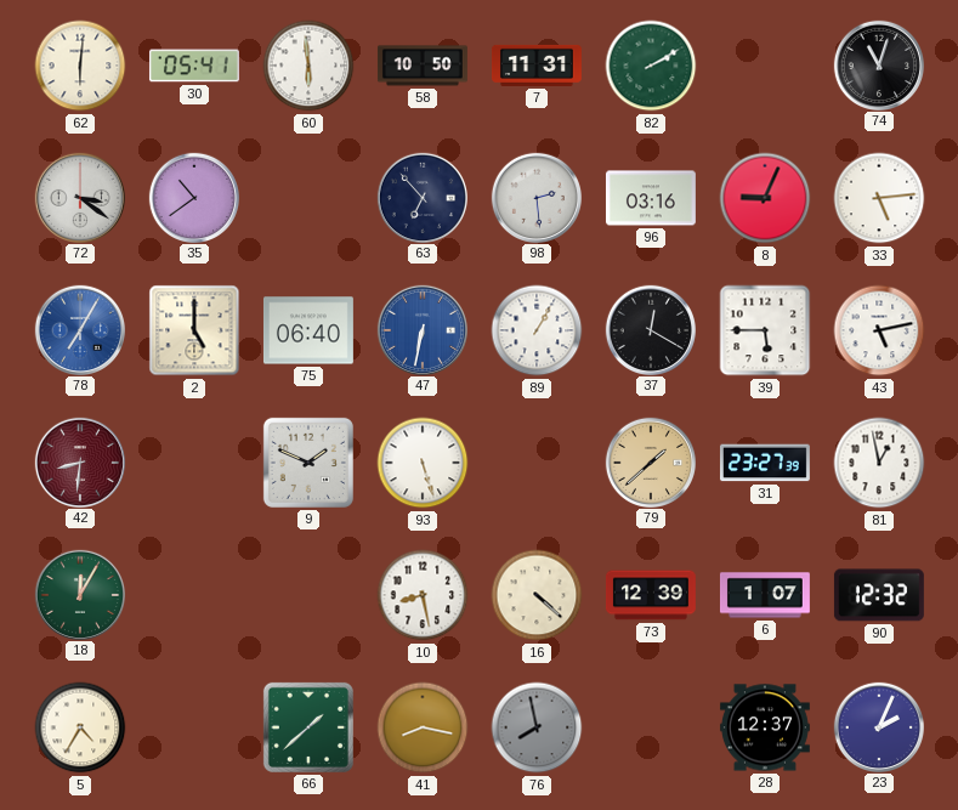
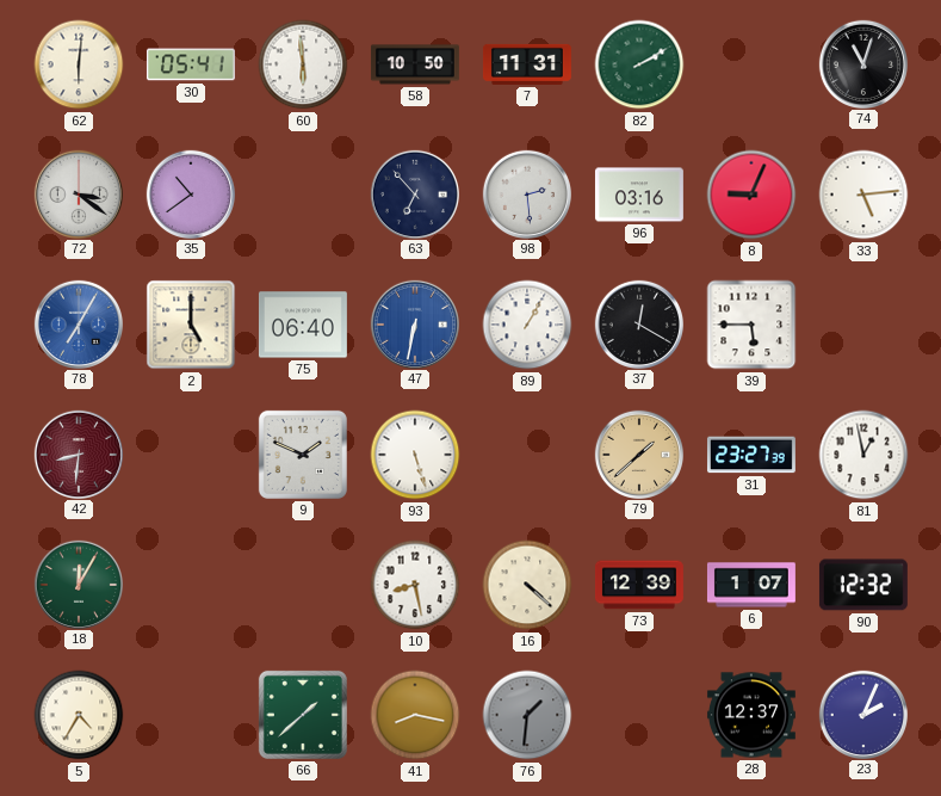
43: 5:13 -> none
76: 7:58 -> 1:31
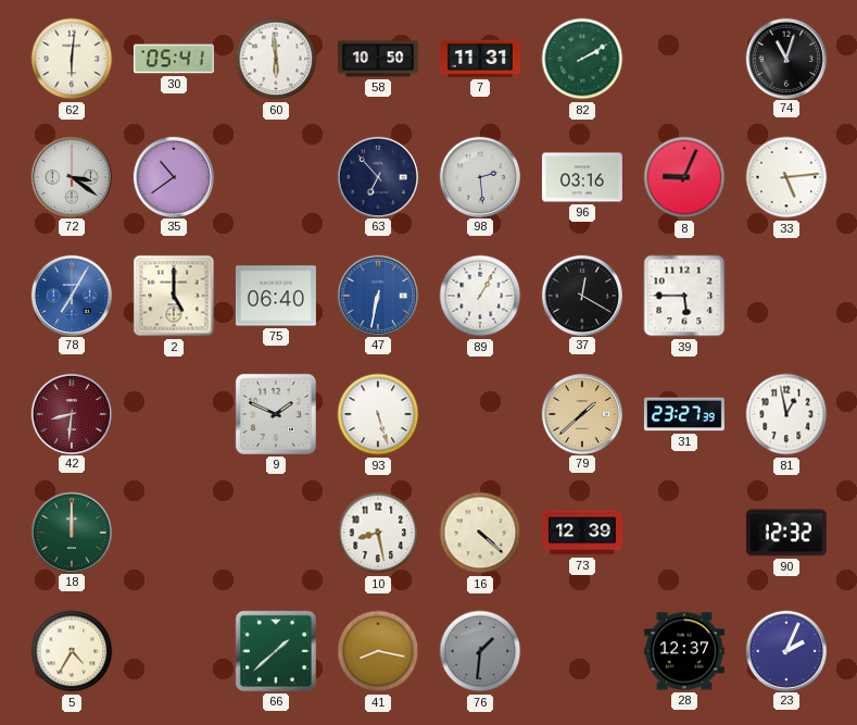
18: 12:05 -> 12:00
6: 1:07 -> none
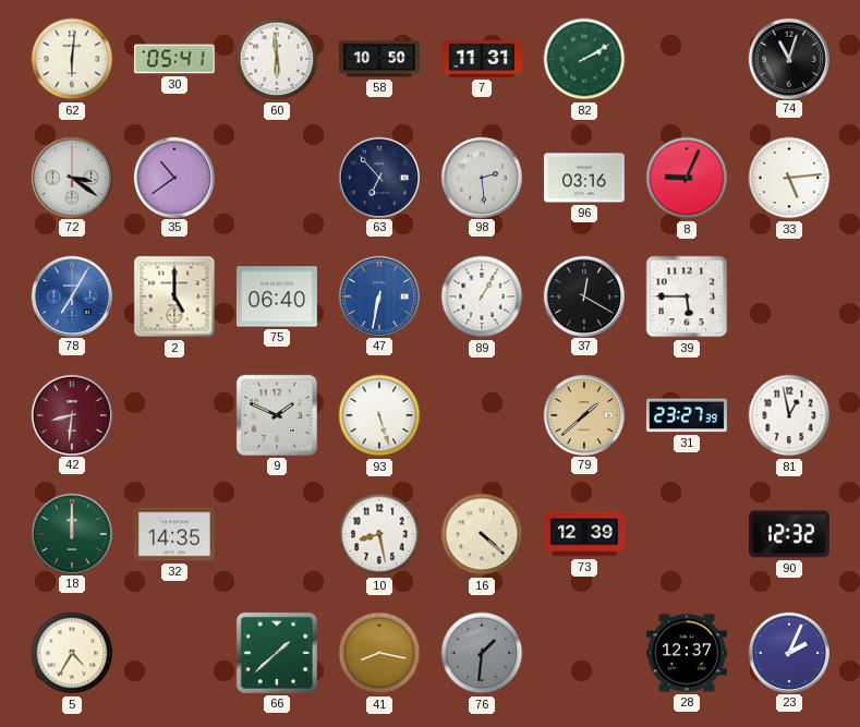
32: none -> 14:35
